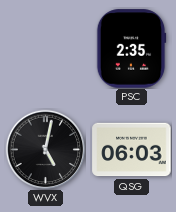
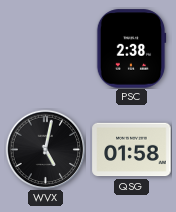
PSC: 2:35 -> 2:38
QSG: 06:03 -> 01:58
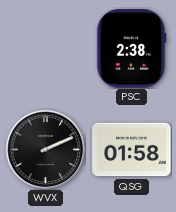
WVX: 5:02 -> 2:11
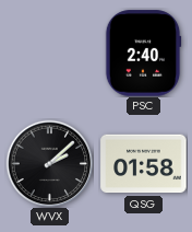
PSC: 2:38 -> 2:40
WVX: 2:11 -> 2:08
